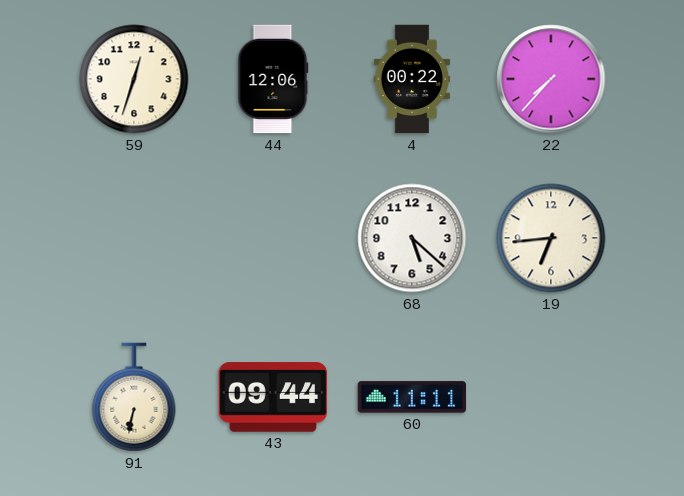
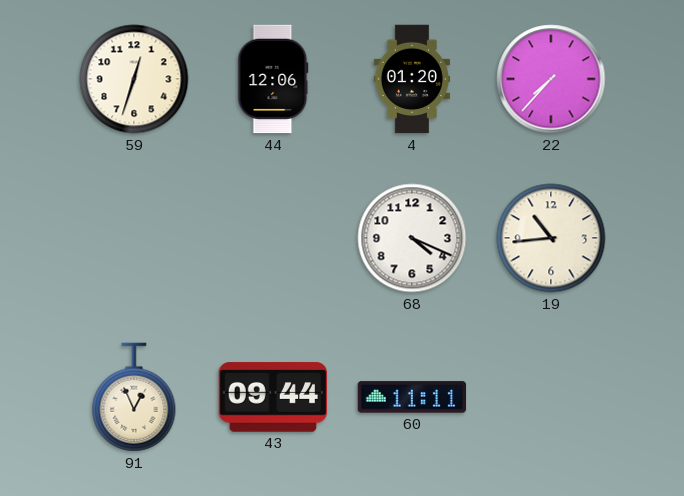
4: 00:22 -> 01:20
68: 5:22 -> 4:19
19: 6:44 -> 10:44
91: 6:32 -> 12:56
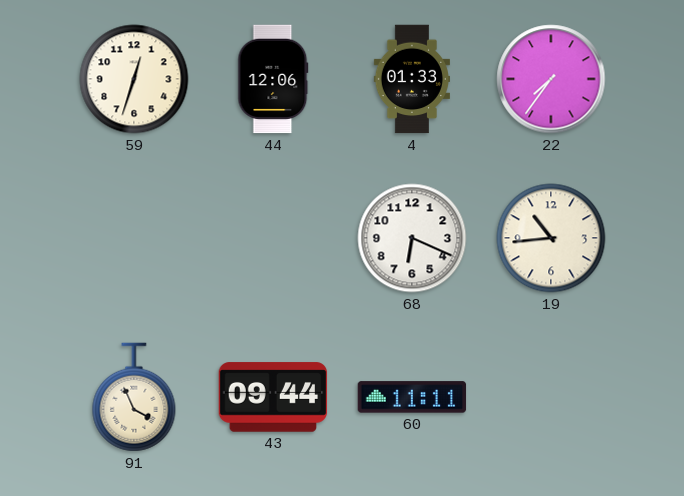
4: 01:20 -> 01:33
22: 7:37 -> 7:36
68: 4:19 -> 6:19
91: 12:56 -> 3:56
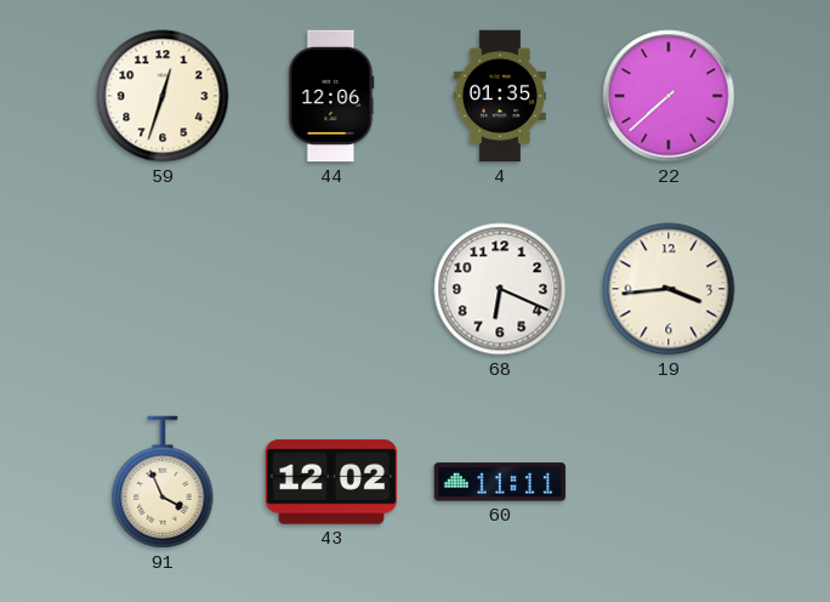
4: 01:33 -> 01:35
22: 7:36 -> 7:38
19: 10:44 -> 3:44
43: 09:44 -> 12:02
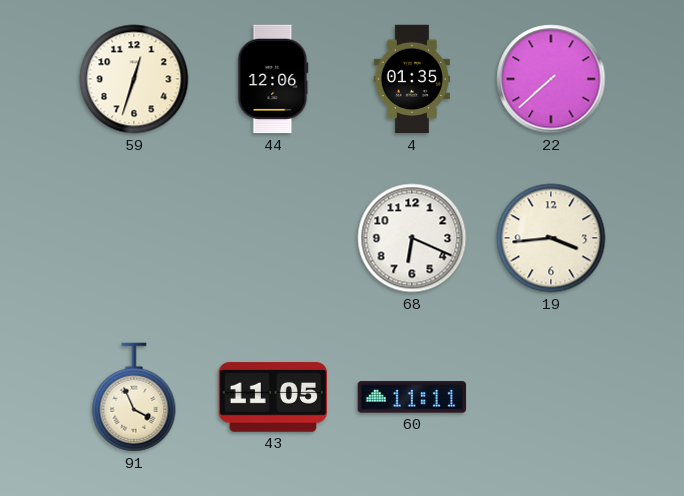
43: 12:02 -> 11:05
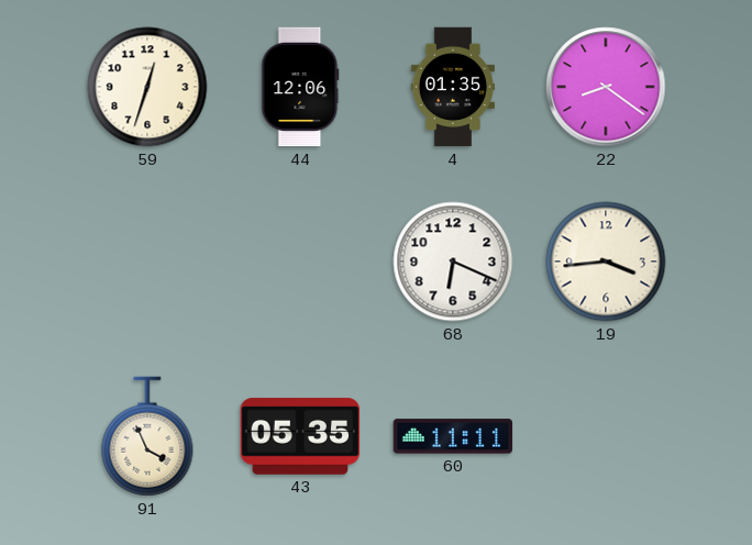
22: 7:38 -> 8:21
43: 11:05 -> 05:35
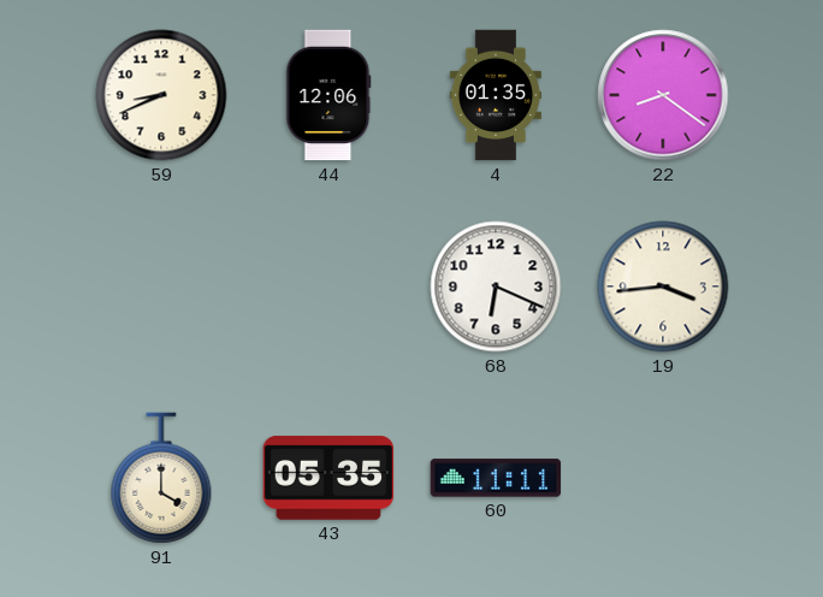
59: 12:33 -> 8:41
91: 3:56 -> 4:00
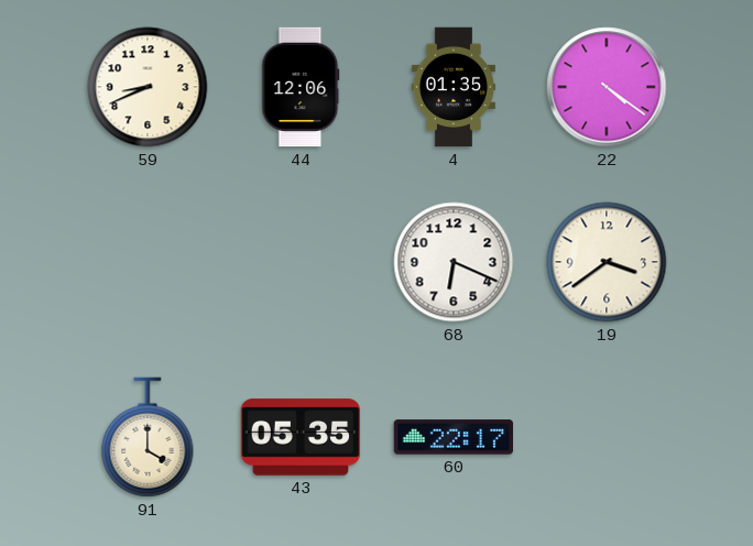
22: 8:21 -> 4:21
19: 3:44 -> 3:39
60: 11:11 -> 22:17
